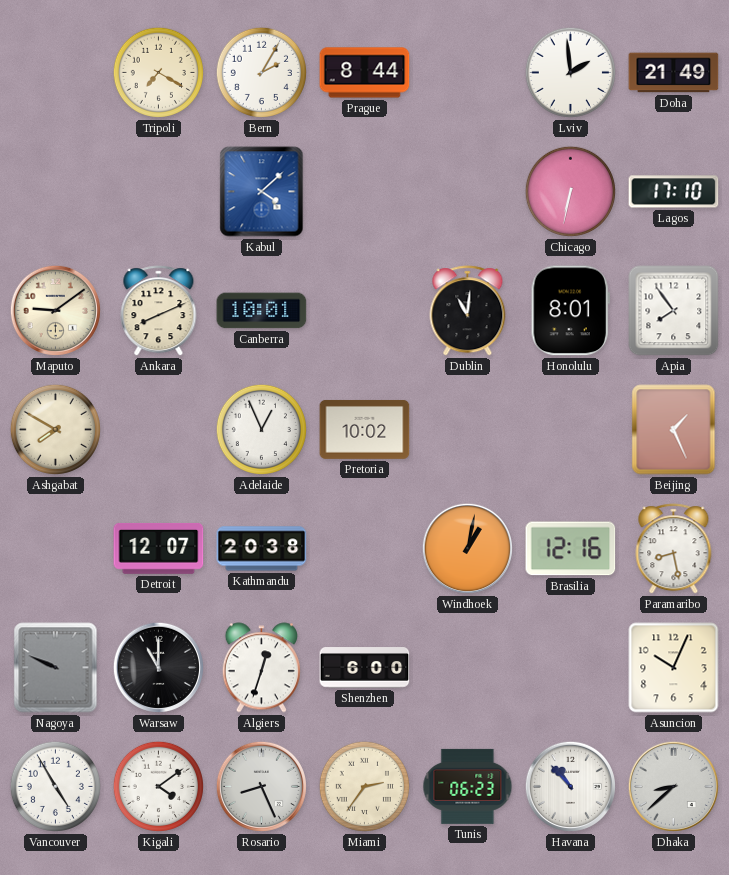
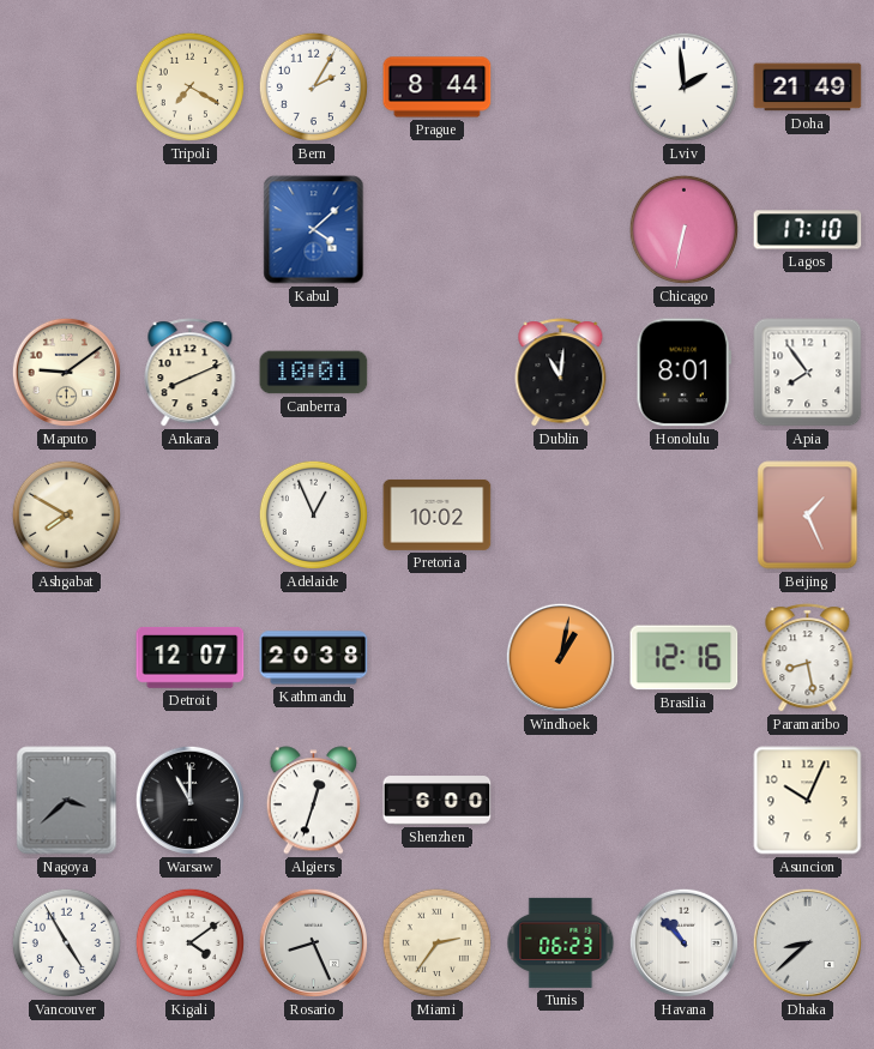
Nagoya: 9:49 -> 3:38
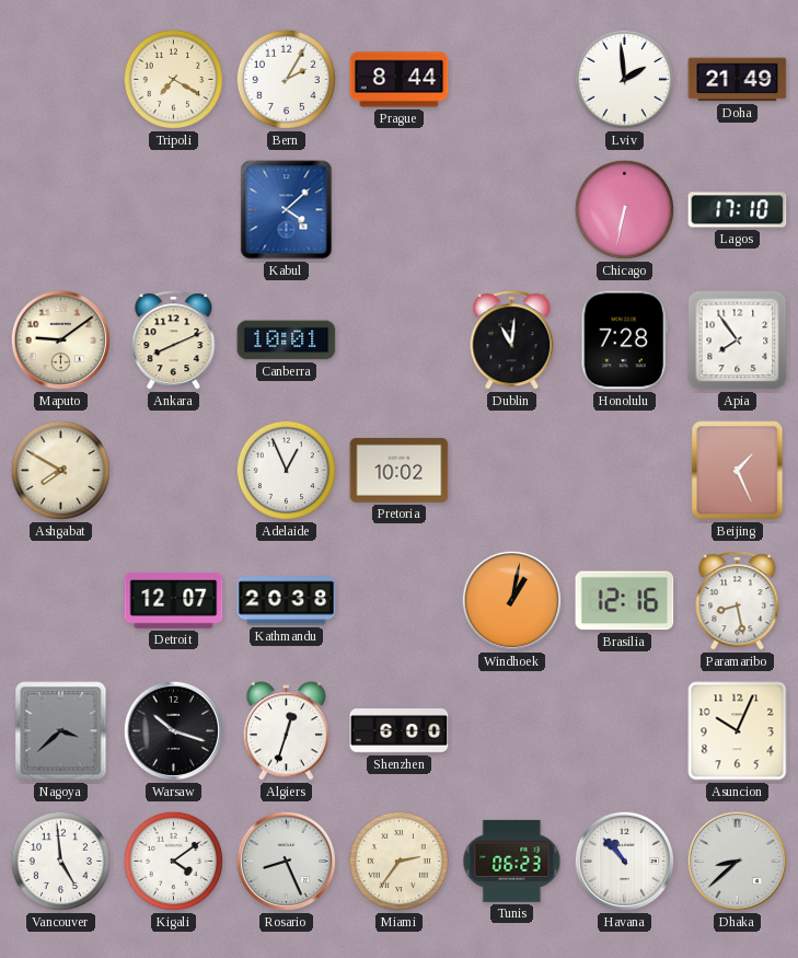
Honolulu: 8:01 -> 7:28
Warsaw: 11:00 -> 10:18
Vancouver: 4:55 -> 4:59
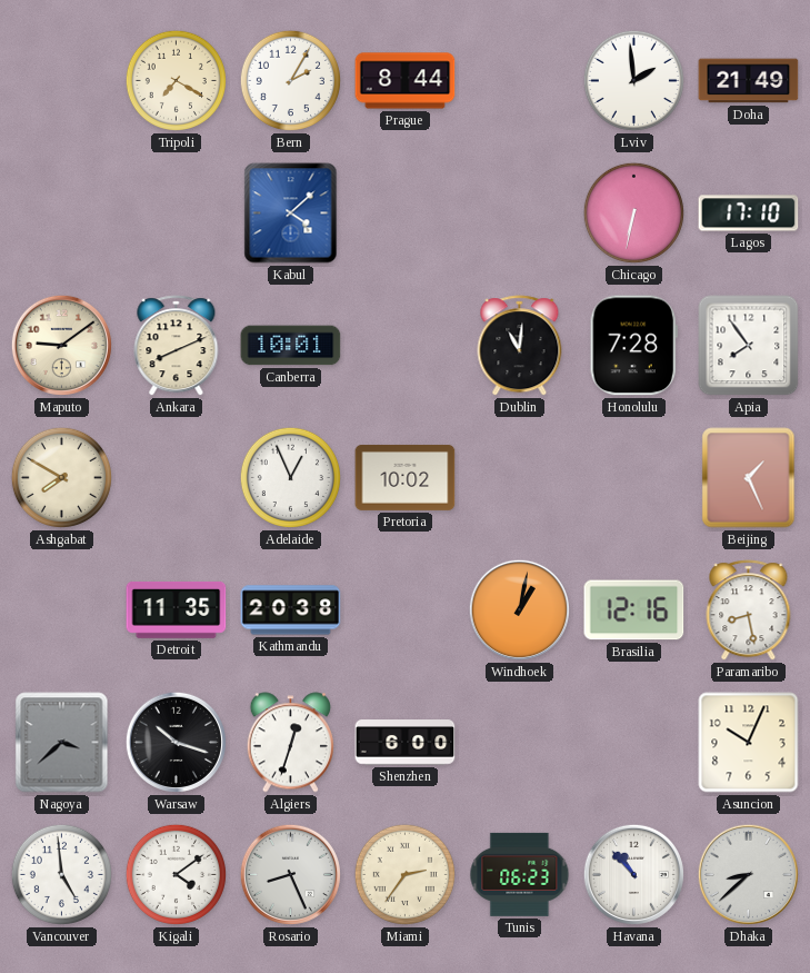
Detroit: 12:07 -> 11:35
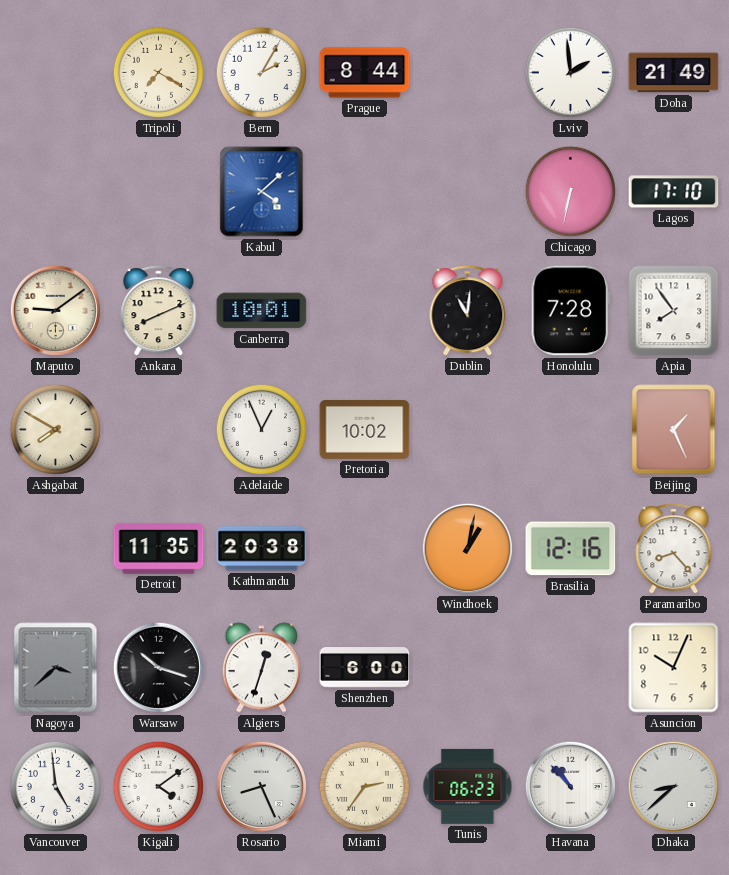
Paramaribo: 8:28 -> 8:23
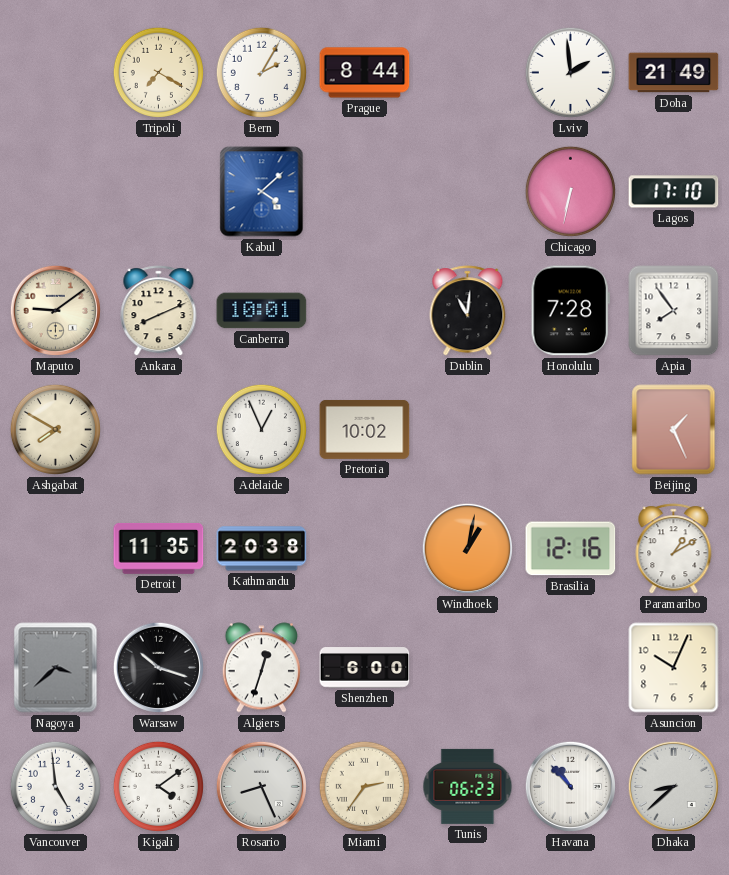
Paramaribo: 8:23 -> 1:10
